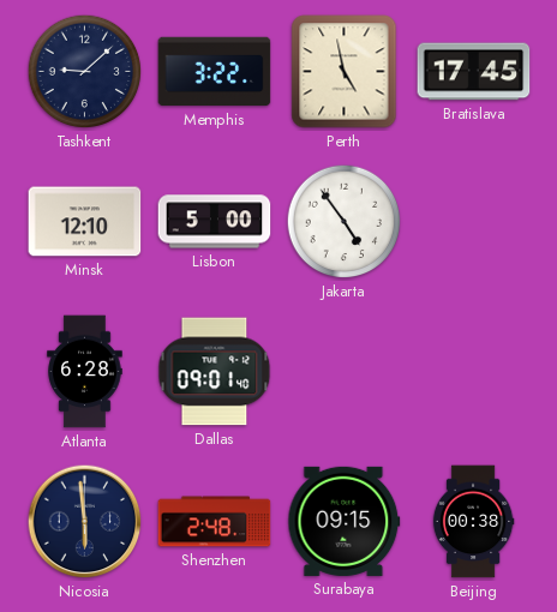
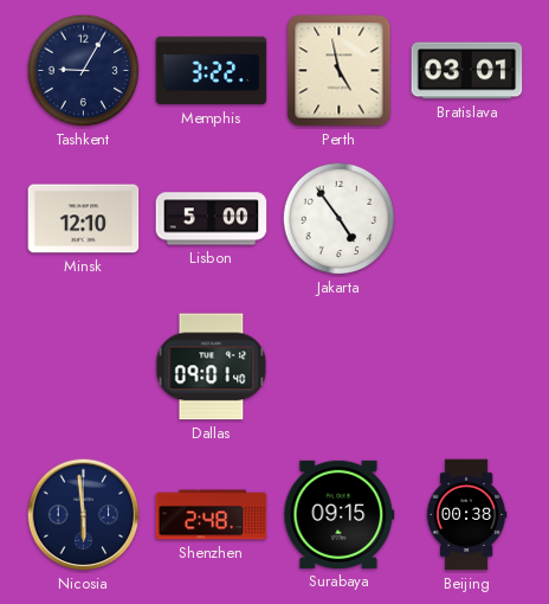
Tashkent: 9:08 -> 9:05
Bratislava: 17:45 -> 03:01
Atlanta: 6:28 -> none
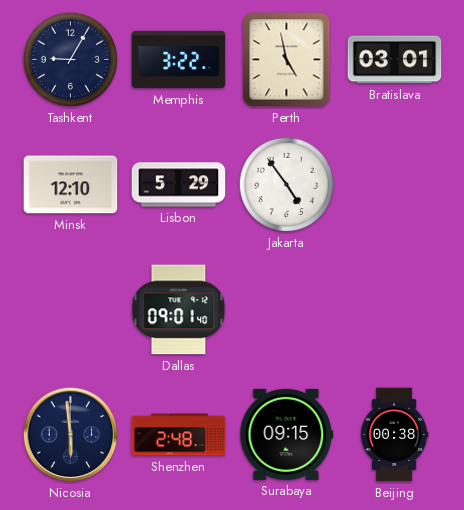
Lisbon: 5:00 -> 5:29
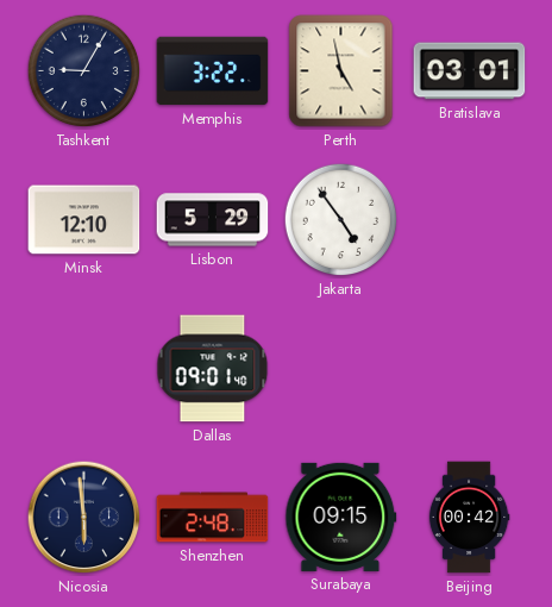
Beijing: 00:38 -> 00:42
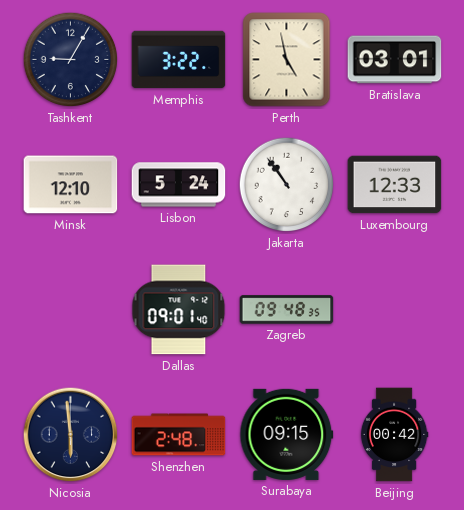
Lisbon: 5:29 -> 5:24
Jakarta: 4:54 -> 10:54
Luxembourg: none -> 12:33
Zagreb: none -> 09:48
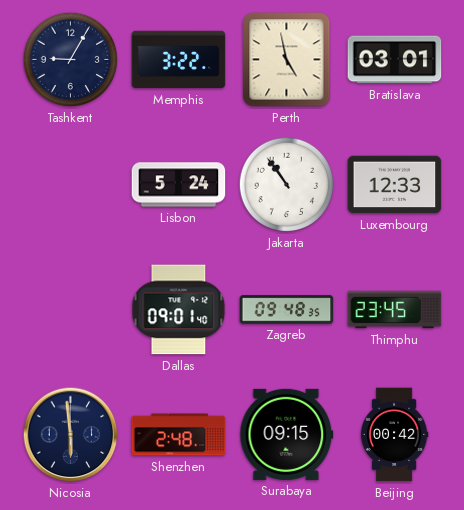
Minsk: 12:10 -> none
Thimphu: none -> 23:45
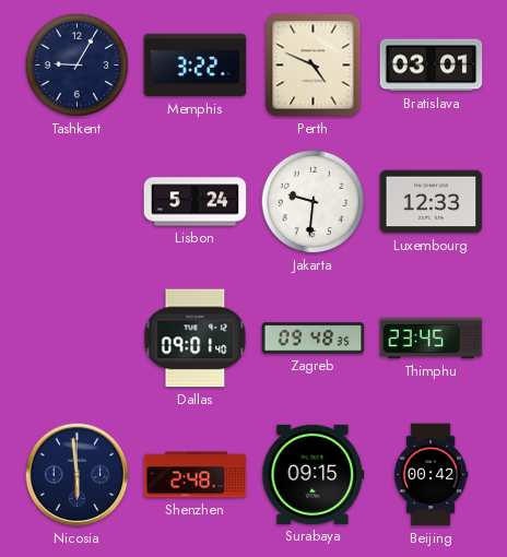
Perth: 4:58 -> 4:49
Jakarta: 10:54 -> 9:31
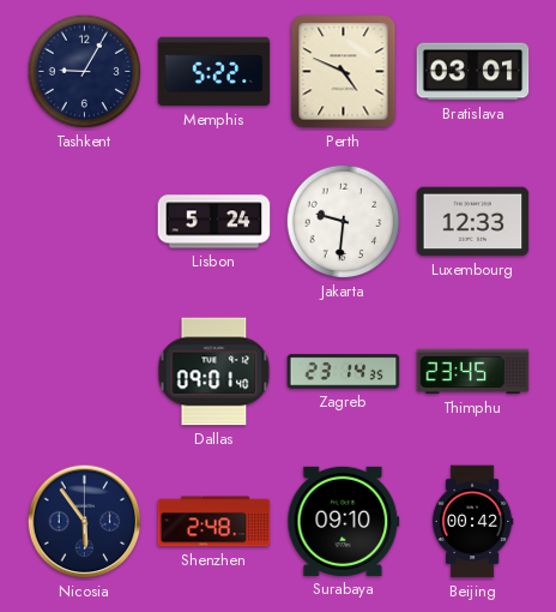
Memphis: 3:22 -> 5:22
Zagreb: 09:48 -> 23:14
Nicosia: 5:59 -> 5:54
Surabaya: 09:15 -> 09:10
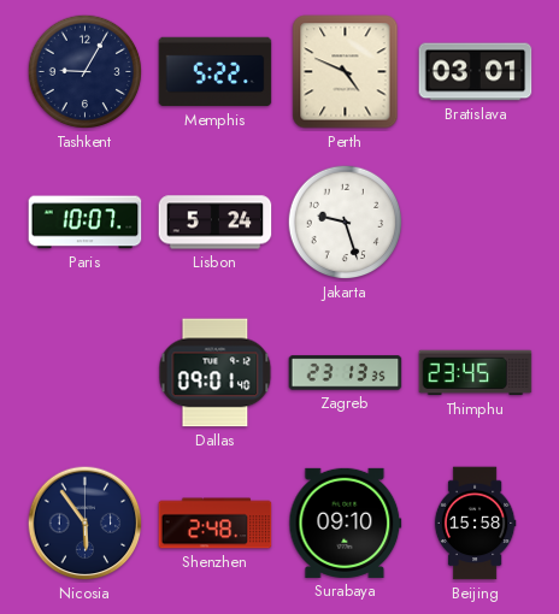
Paris: none -> 10:07
Jakarta: 9:31 -> 9:27
Luxembourg: 12:33 -> none
Zagreb: 23:14 -> 23:13
Beijing: 00:42 -> 15:58
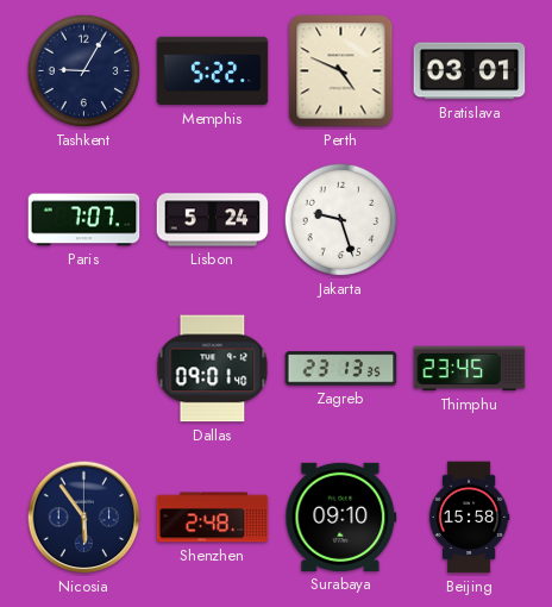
Paris: 10:07 -> 7:07
